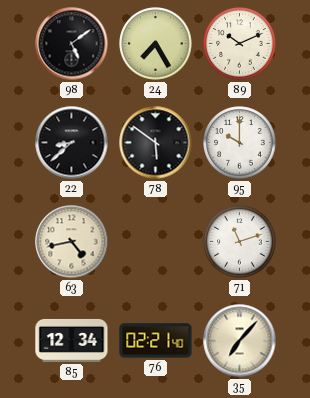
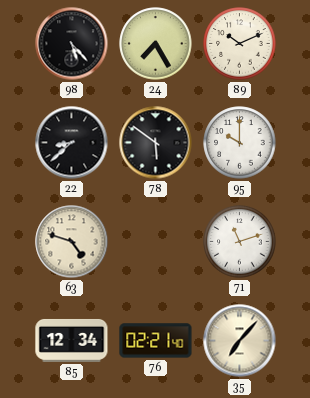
98: 5:09 -> 5:23
63: 4:43 -> 4:48
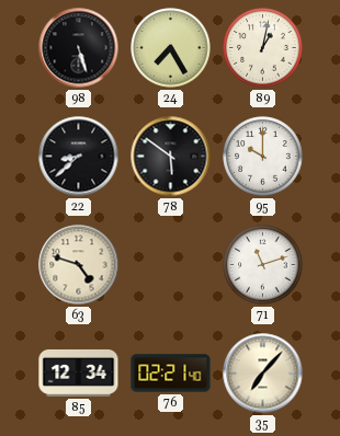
98: 5:23 -> 5:27
89: 10:11 -> 1:02
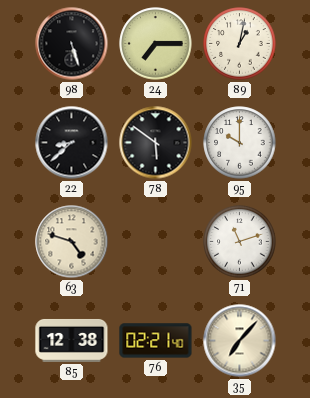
24: 7:25 -> 7:15
85: 12:34 -> 12:38
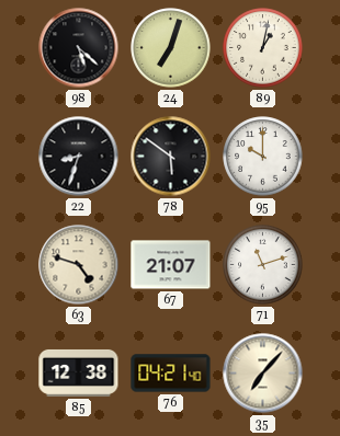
98: 5:27 -> 5:22
24: 7:15 -> 7:03
22: 8:38 -> 8:33
67: none -> 21:07
76: 02:21 -> 04:21
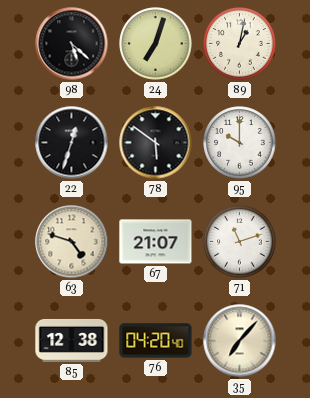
22: 8:33 -> 12:33
76: 04:21 -> 04:20
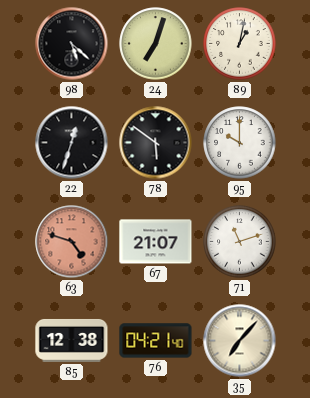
63 dial: cream -> salmon
76: 04:20 -> 04:21
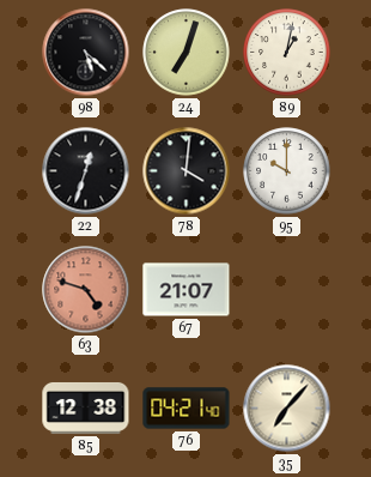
78: 5:51 -> 4:01
71: 11:12 -> none
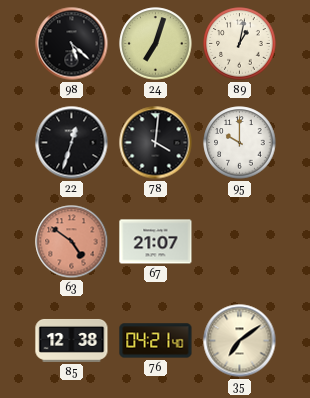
63: 4:48 -> 4:51
35: 7:07 -> 7:09
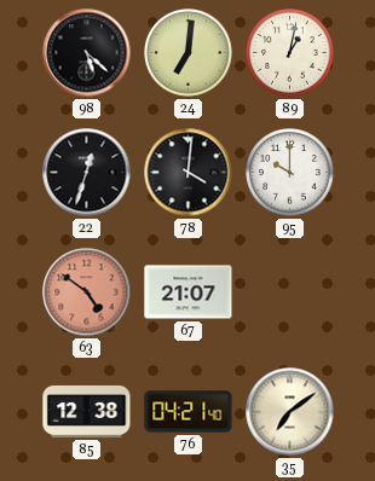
24: 7:03 -> 7:01
